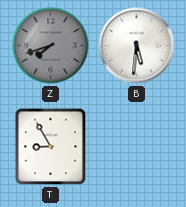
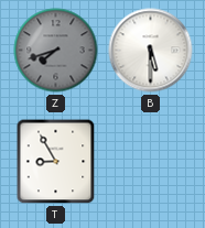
B: 5:31 -> 5:30
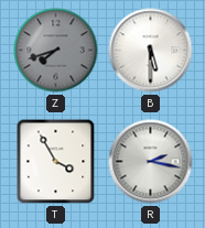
T: 8:55 -> 3:55
R: none -> 2:17
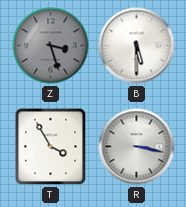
Z: 7:42 -> 3:27
R: 2:17 -> 3:17
